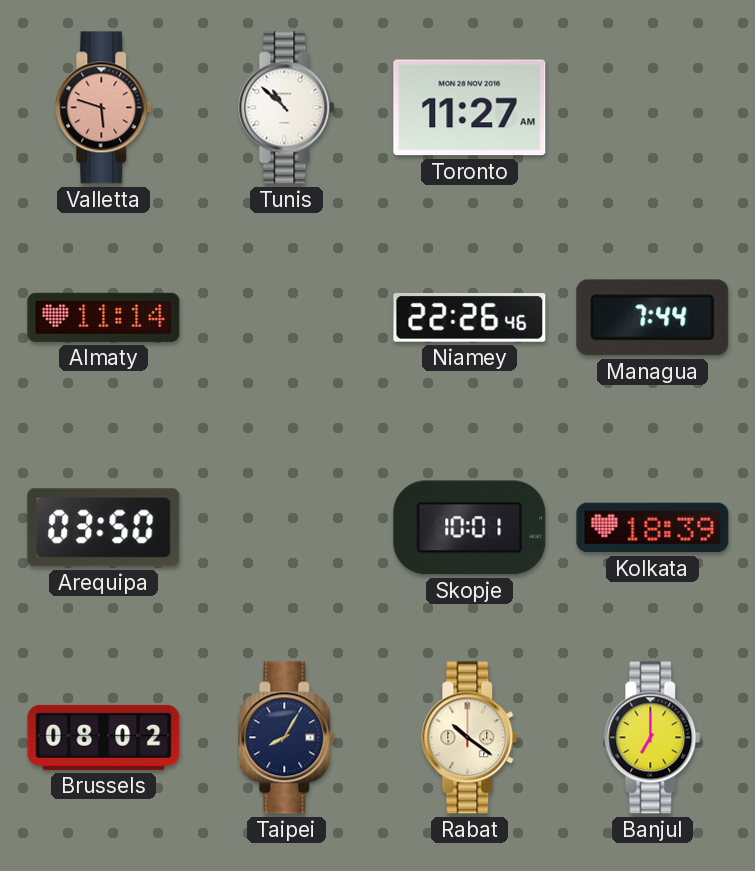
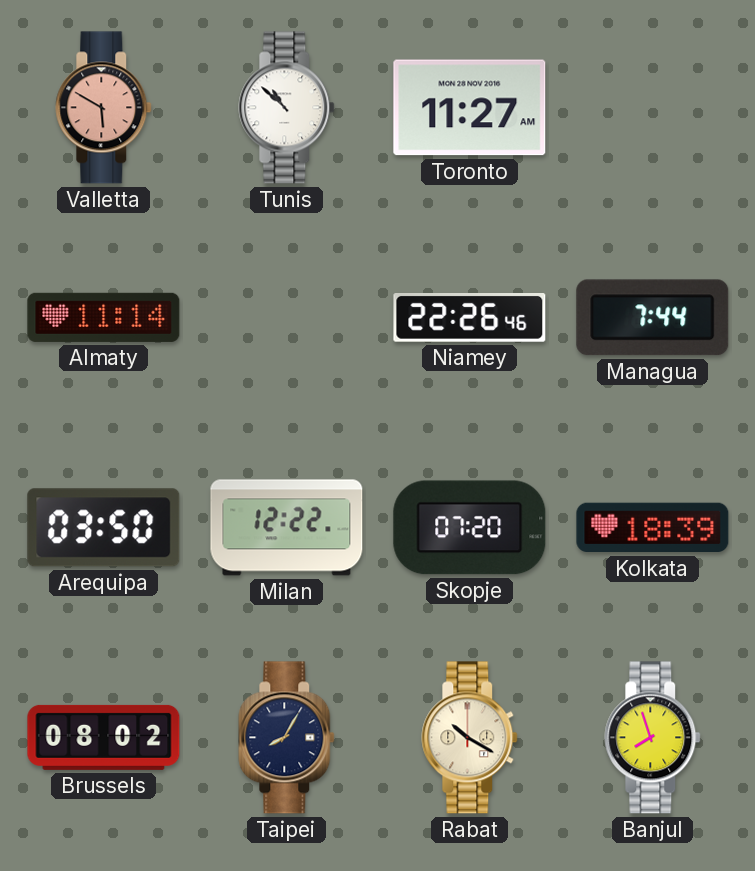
Valletta: 5:48 -> 5:50
Milan: none -> 12:22
Skopje: 10:01 -> 07:20
Rabat: 10:21 -> 10:20
Banjul: 7:00 -> 7:57
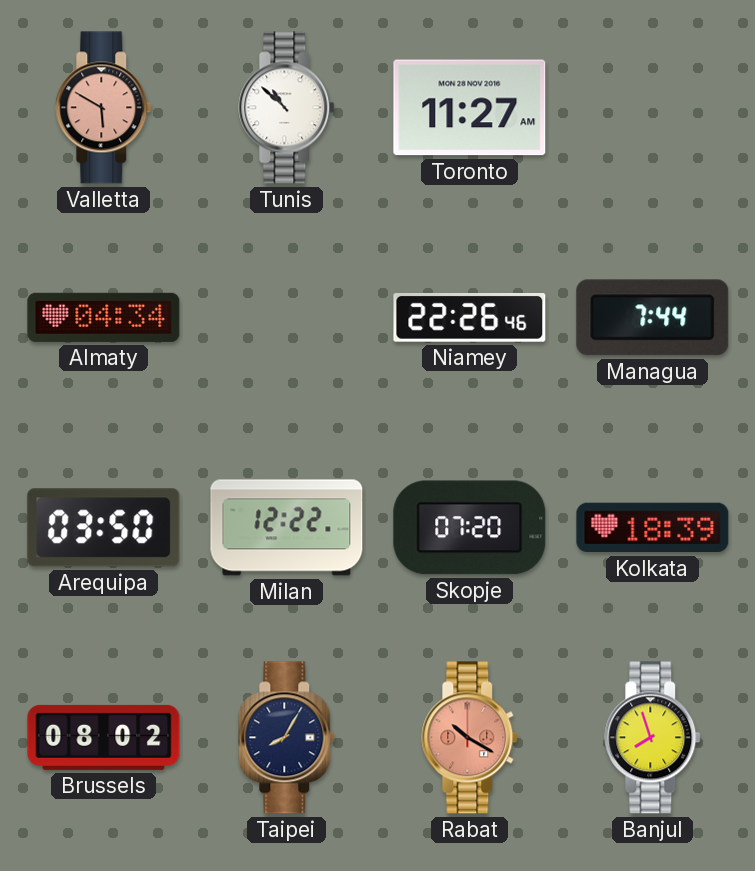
Almaty: 11:14 -> 04:34
Rabat dial: cream -> salmon
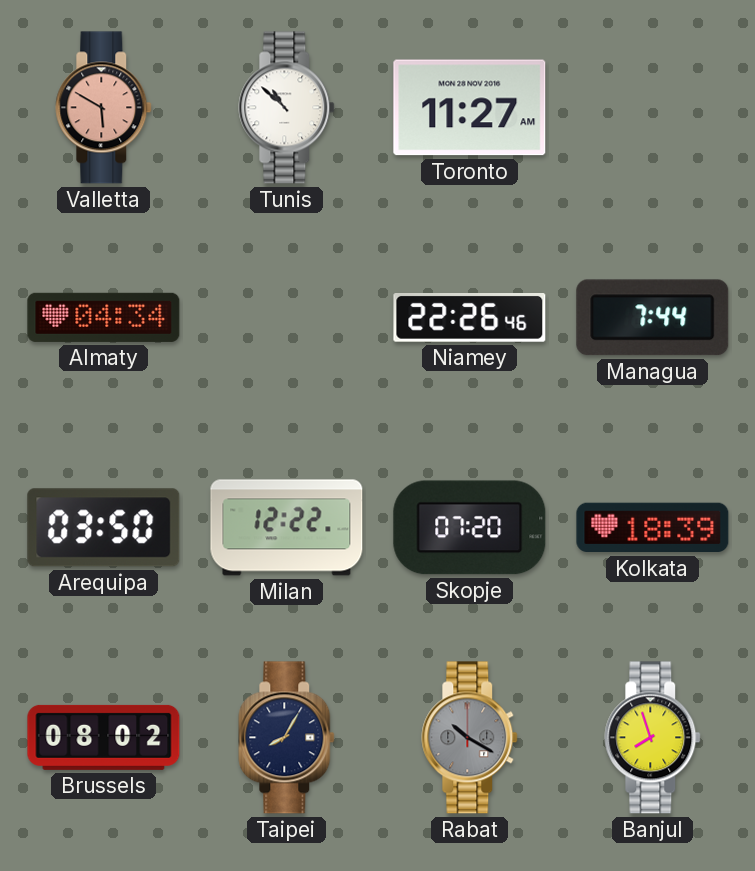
Rabat dial: salmon -> grey
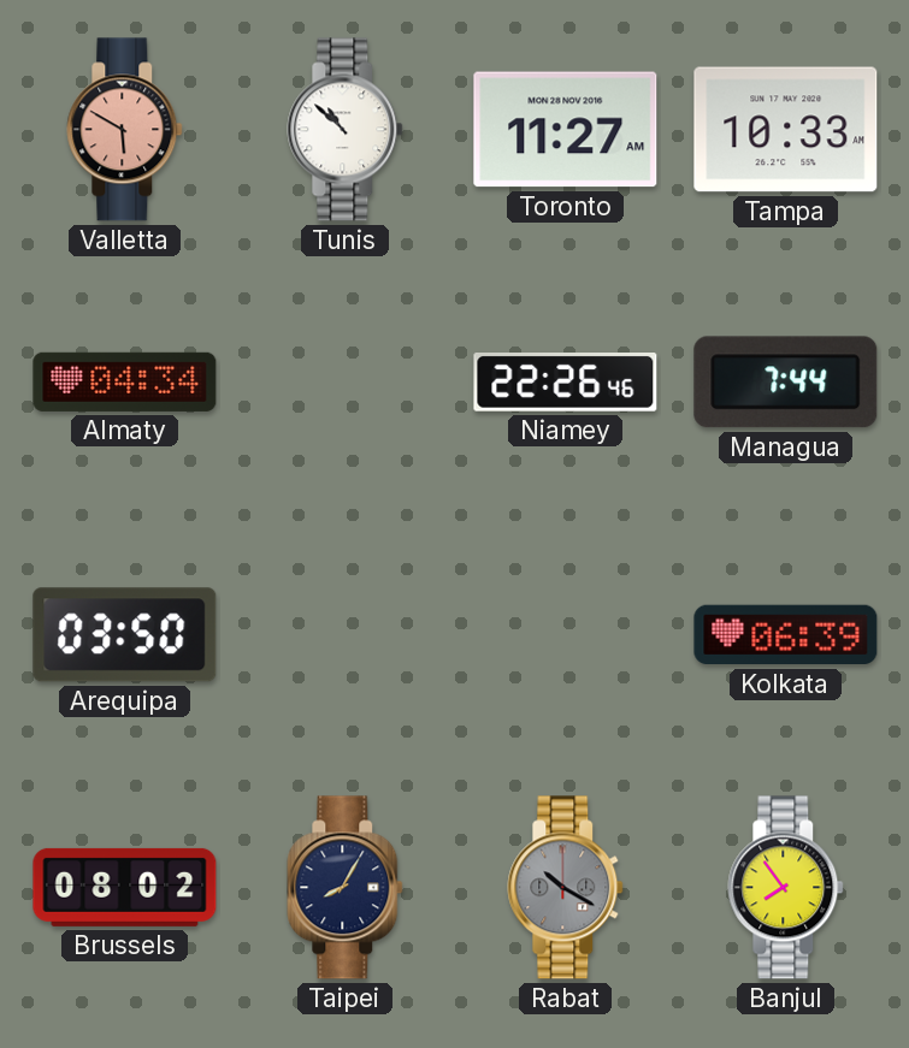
Tampa: none -> 10:33
Milan: 12:22 -> none
Skopje: 07:20 -> none
Kolkata: 18:39 -> 06:39
Banjul: 7:57 -> 7:54
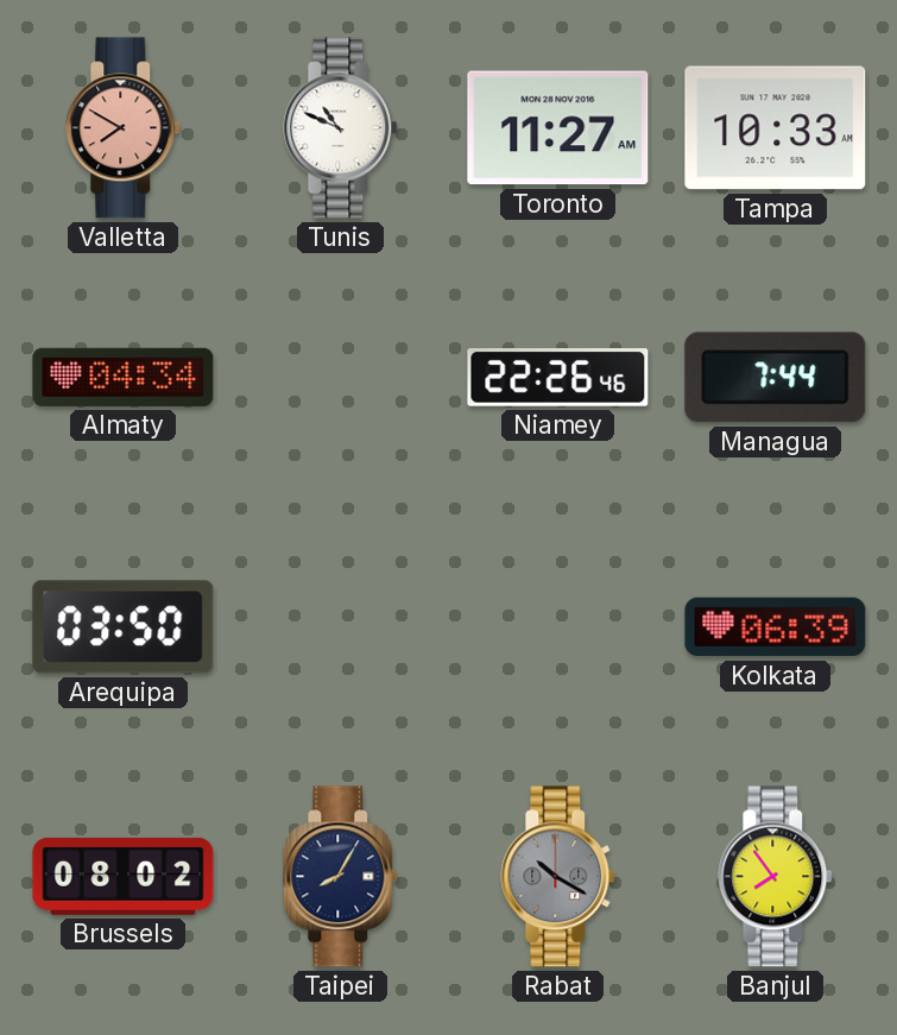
Valletta: 5:50 -> 7:50
Tunis: 10:52 -> 10:49
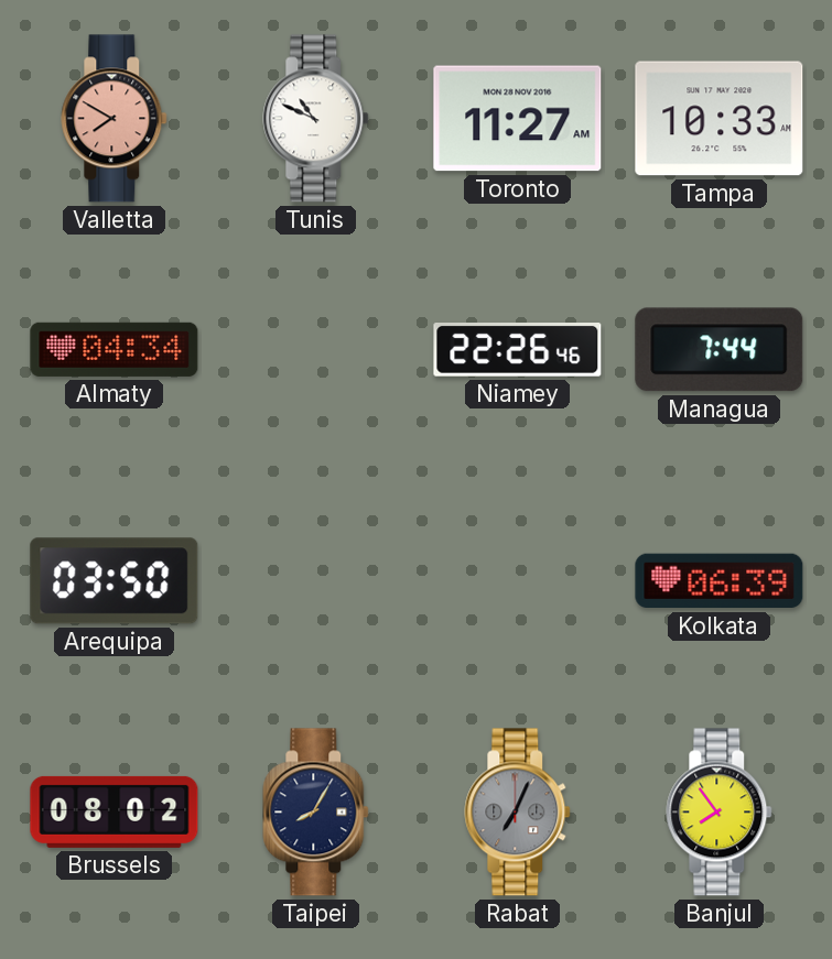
Rabat: 10:20 -> 7:04
